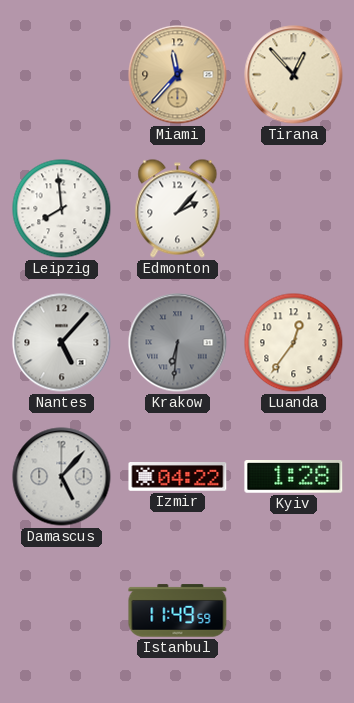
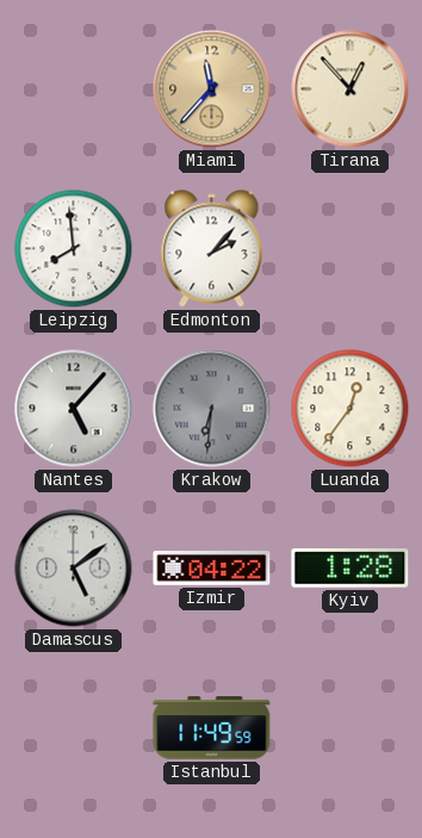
Damascus: 5:07 -> 5:09
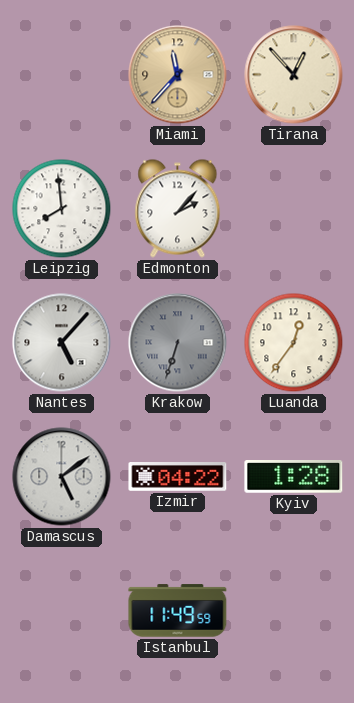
Krakow: 6:31 -> 6:33
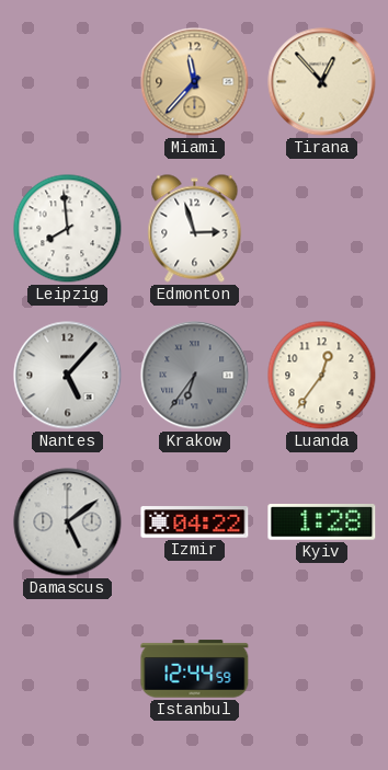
Edmonton: 2:07 -> 2:57
Krakow: 6:33 -> 6:36
Istanbul: 11:49 -> 12:44
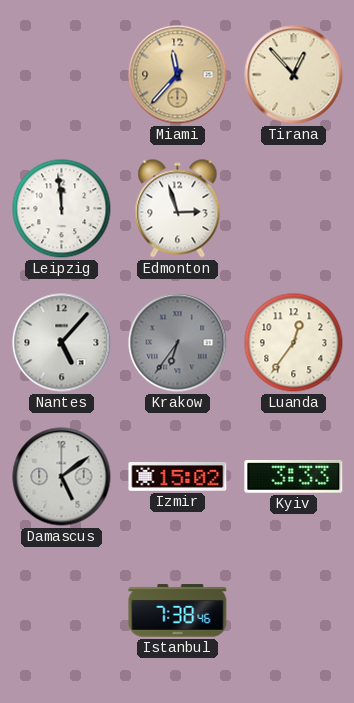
Leipzig: 7:59 -> 11:59
Izmir: 04:22 -> 15:02
Kyiv: 1:28 -> 3:33
Istanbul: 12:44 -> 7:38
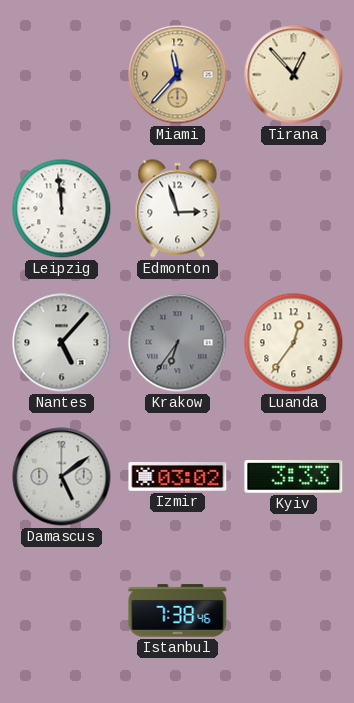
Izmir: 15:02 -> 03:02
